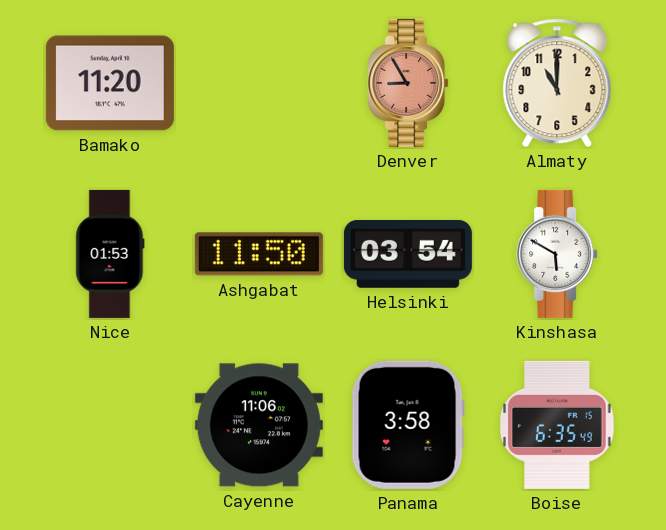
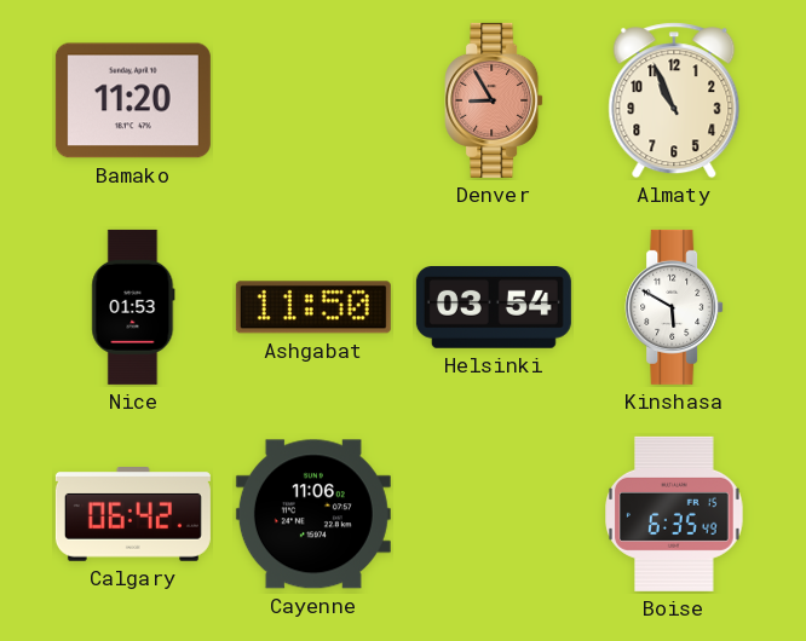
Almaty: 11:00 -> 10:56
Calgary: none -> 06:42
Panama: 3:58 -> none
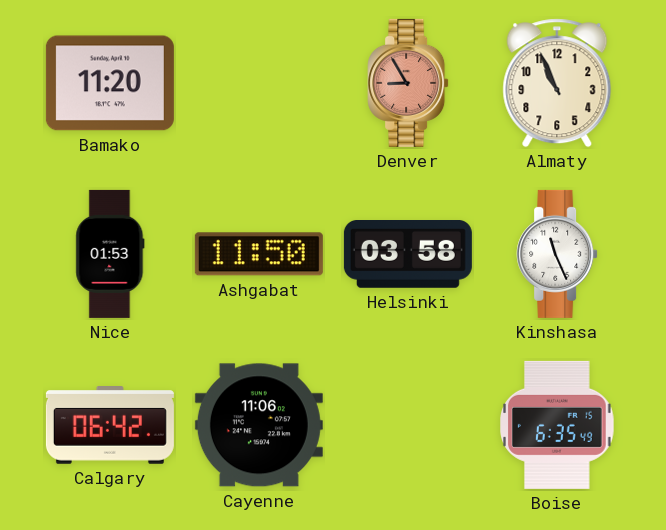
Helsinki: 03:54 -> 03:58
Kinshasa: 5:50 -> 11:26
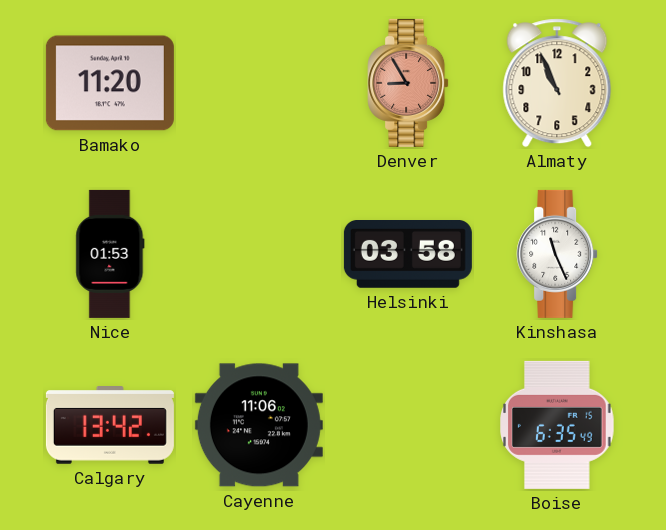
Ashgabat: 11:50 -> none
Calgary: 06:42 -> 13:42
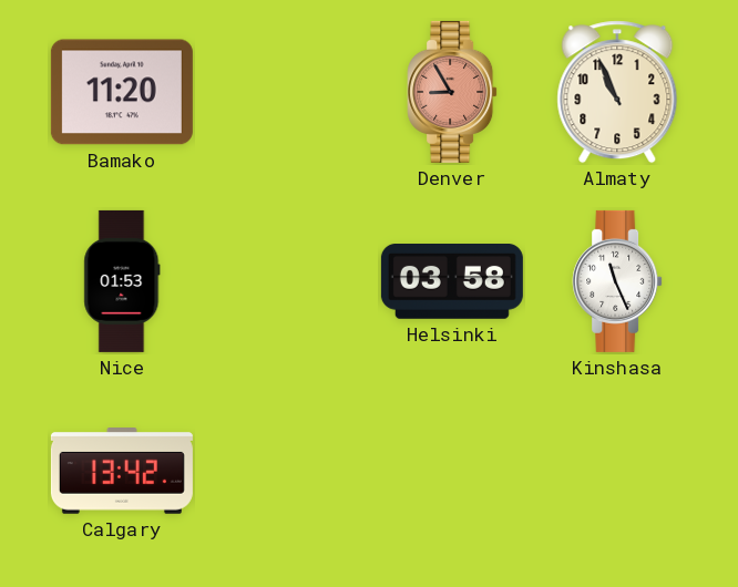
Cayenne: 11:06 -> none
Boise: 6:35 -> none
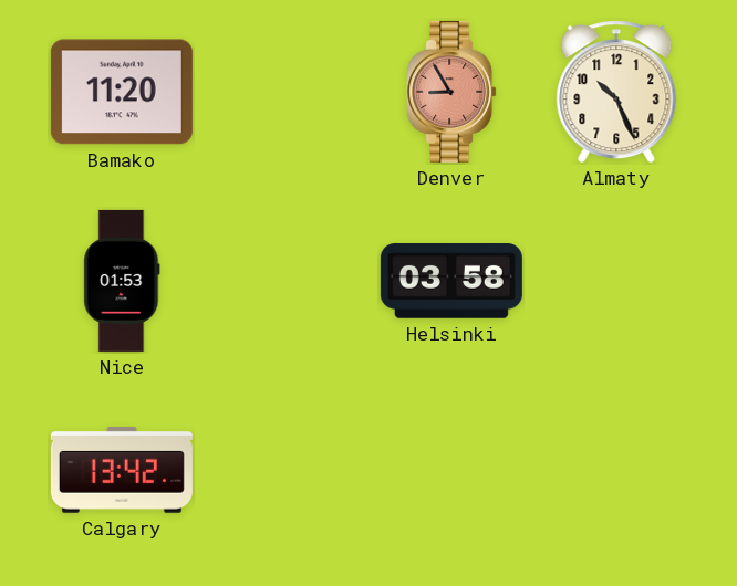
Almaty: 10:56 -> 10:26
Kinshasa: 11:26 -> none
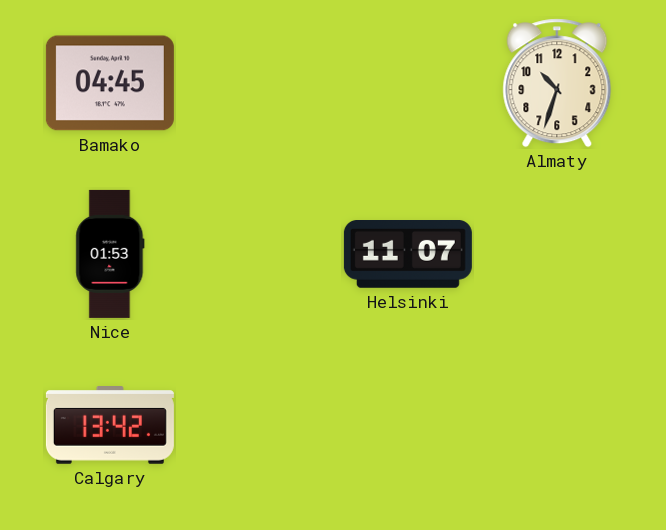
Bamako: 11:20 -> 04:45
Denver: 8:55 -> none
Almaty: 10:26 -> 10:33
Helsinki: 03:58 -> 11:07
